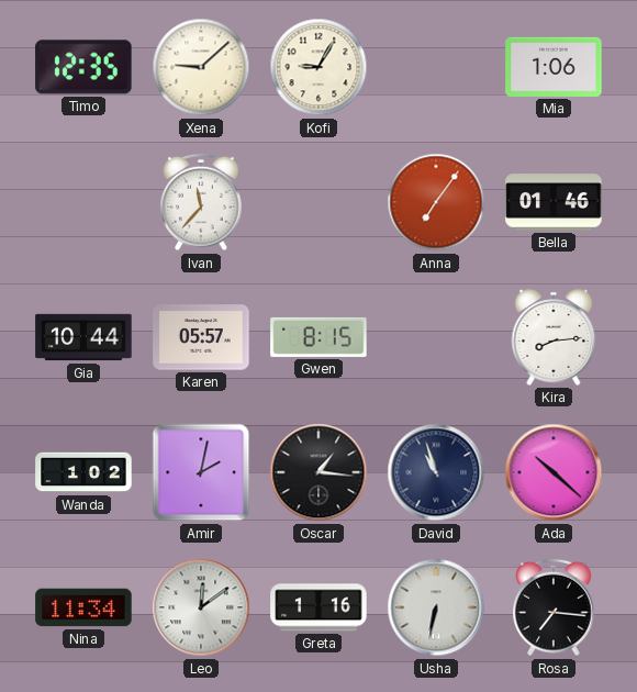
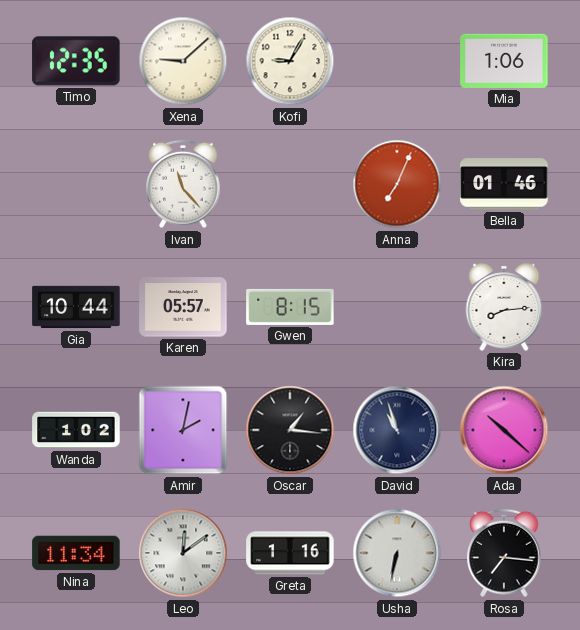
Ivan: 11:37 -> 11:23
Anna: 7:06 -> 7:04
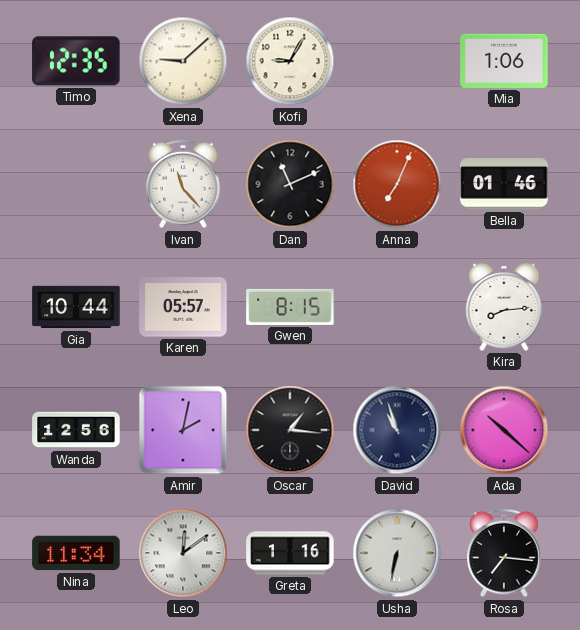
Dan: none -> 11:11
Wanda: 1:02 -> 12:56
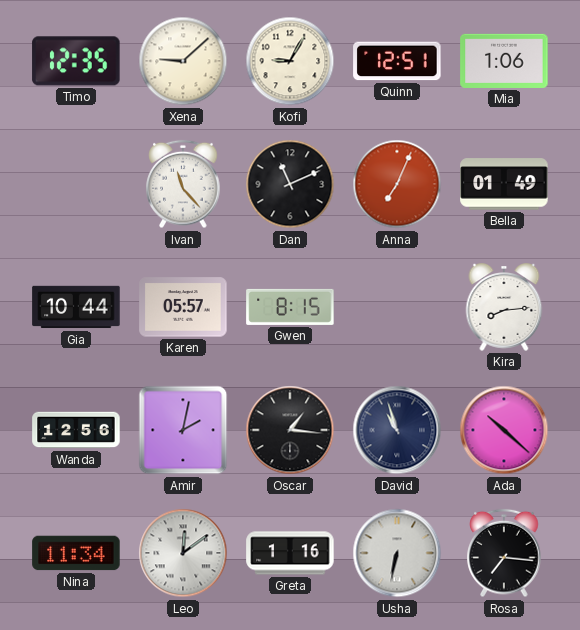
Quinn: none -> 12:51
Bella: 01:46 -> 01:49
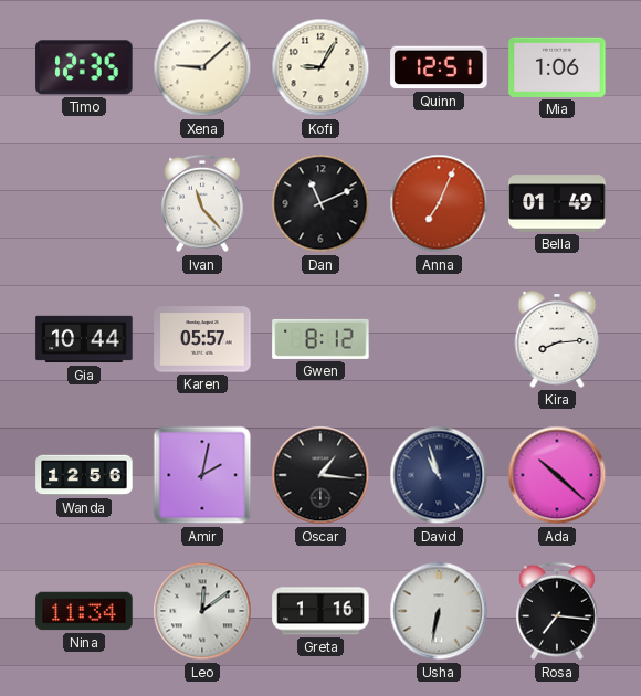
Gwen: 8:15 -> 8:12
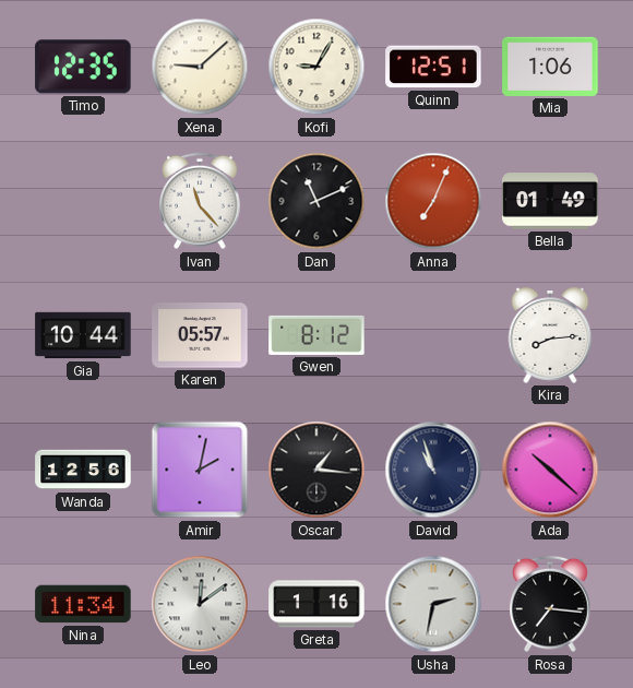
Usha: 6:32 -> 2:32
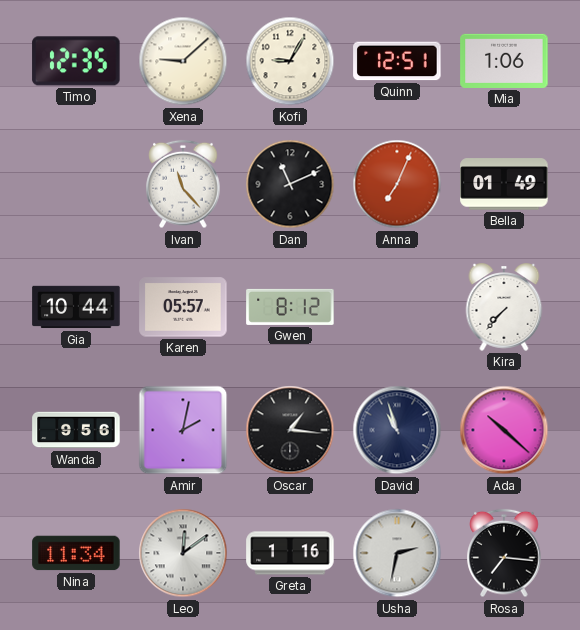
Kira: 8:14 -> 7:37
Wanda: 12:56 -> 9:56
